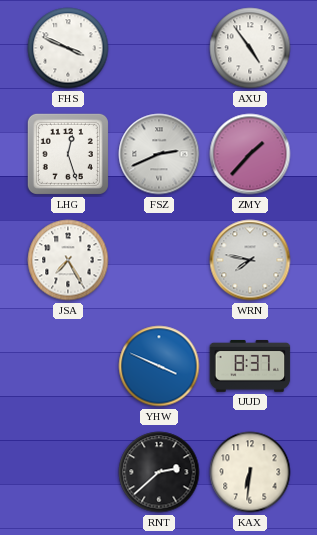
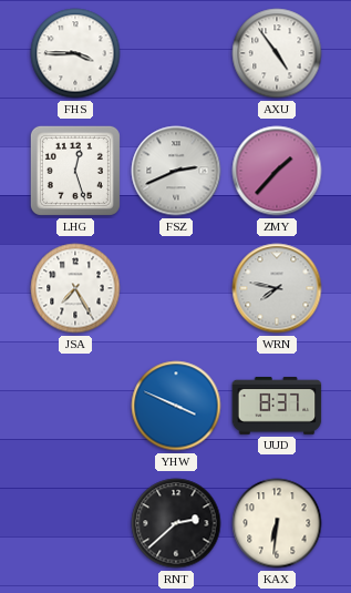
FHS: 3:49 -> 3:45
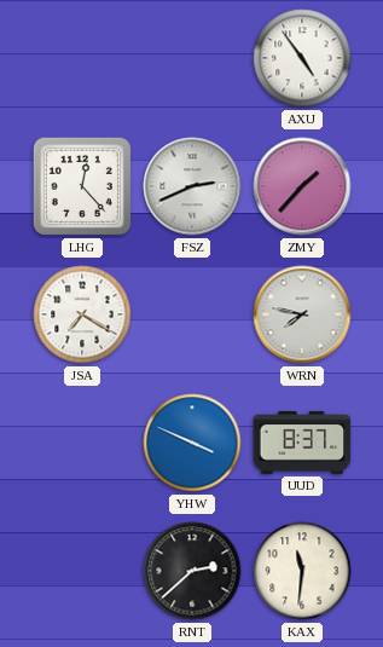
FHS: 3:45 -> none
LHG: 12:27 -> 12:23
JSA: 7:25 -> 7:20
KAX: 6:31 -> 11:31
